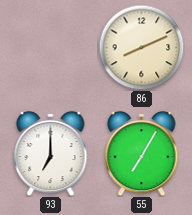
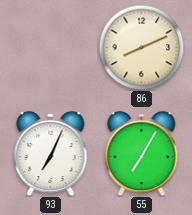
93: 7:00 -> 7:04
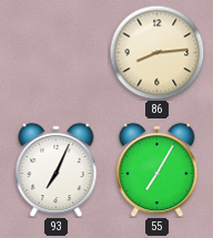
86: 8:11 -> 8:14
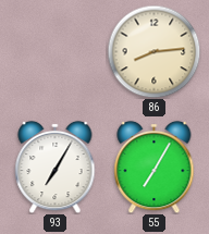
93: 7:04 -> 7:05
